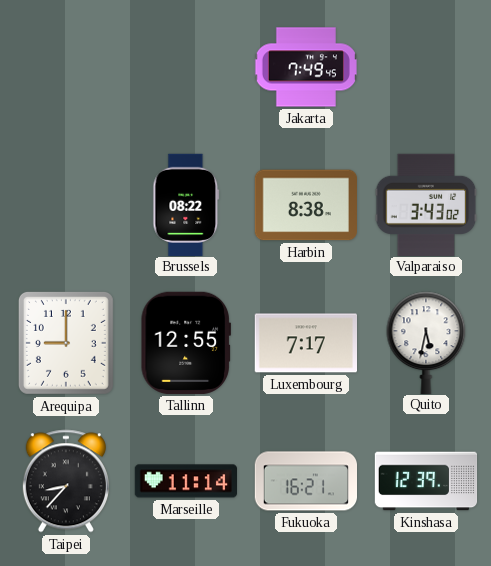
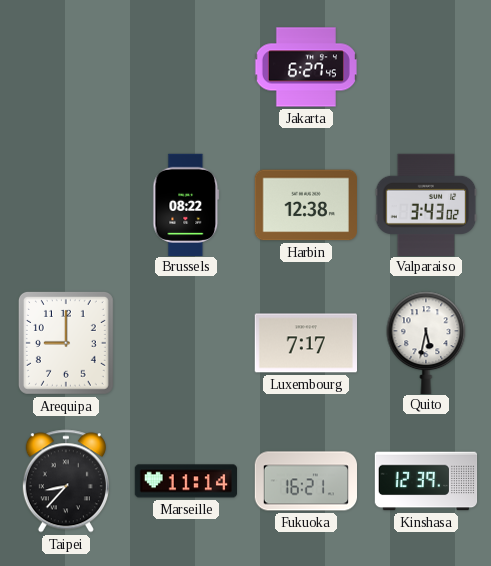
Jakarta: 7:49 -> 6:27
Harbin: 8:38 -> 12:38
Tallinn: 12:55 -> none
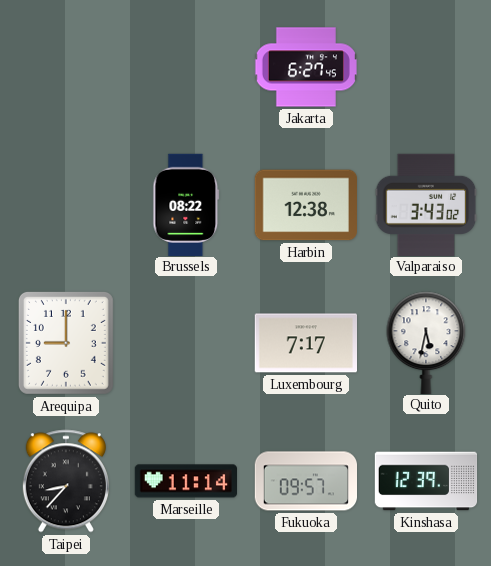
Fukuoka: 16:21 -> 09:57
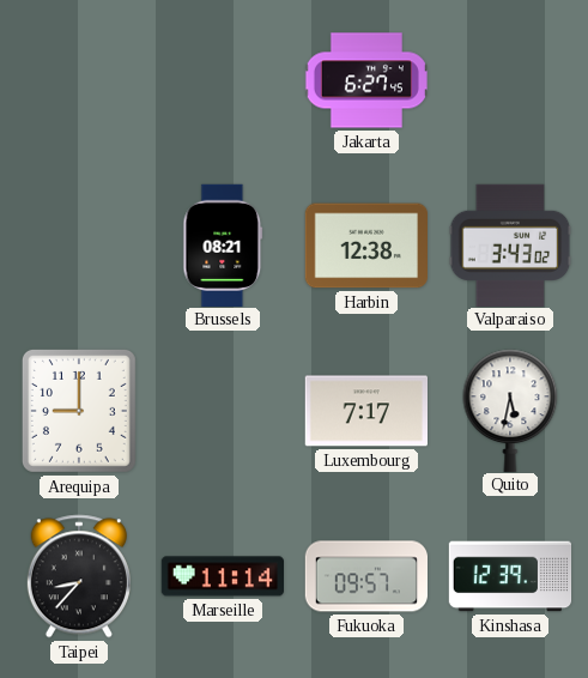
Brussels: 08:22 -> 08:21
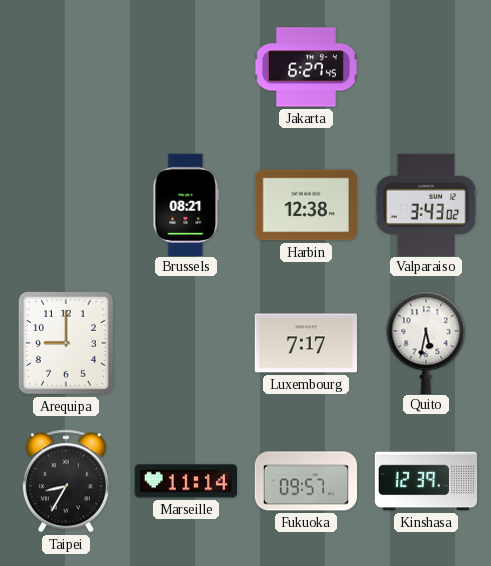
Taipei: 8:37 -> 8:35
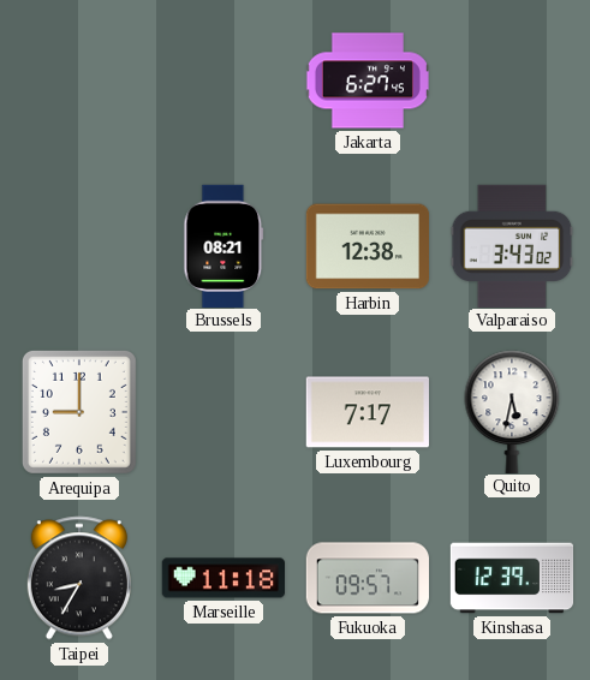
Marseille: 11:14 -> 11:18
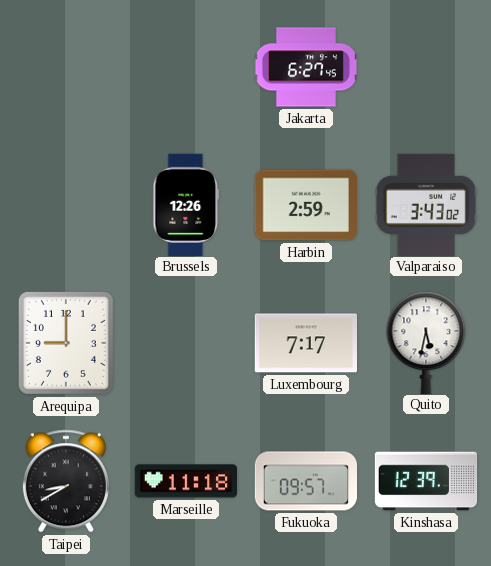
Brussels: 08:21 -> 12:26
Harbin: 12:38 -> 2:59
Taipei: 8:35 -> 8:40
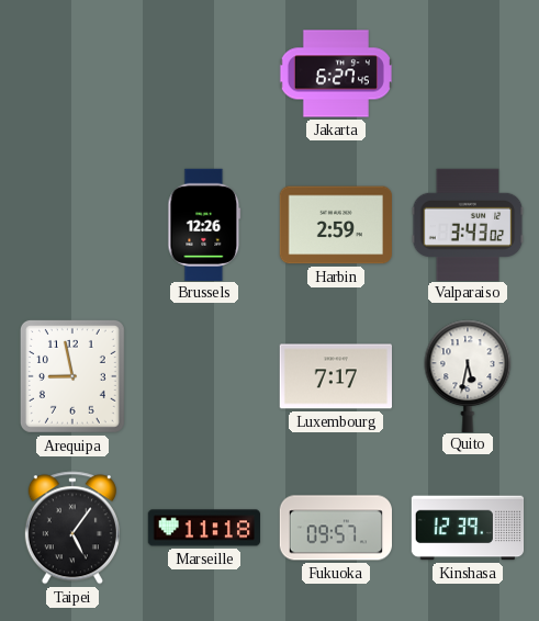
Arequipa: 9:00 -> 8:58
Taipei: 8:40 -> 5:06
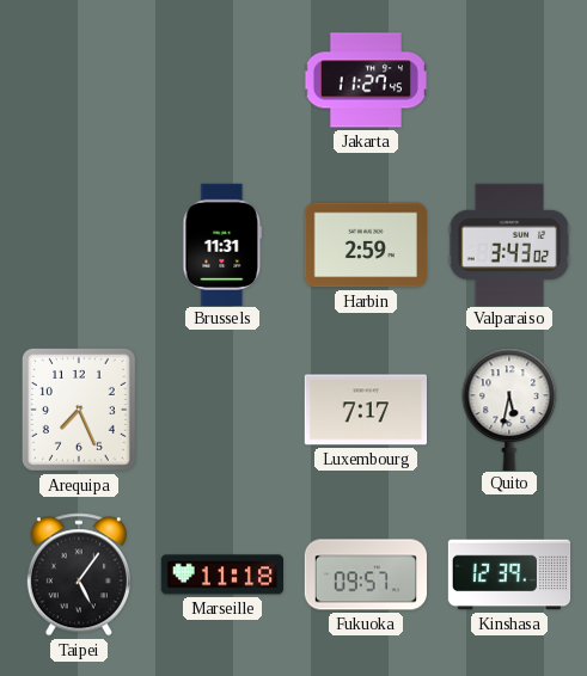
Jakarta: 6:27 -> 11:27
Brussels: 12:26 -> 11:31
Arequipa: 8:58 -> 7:26
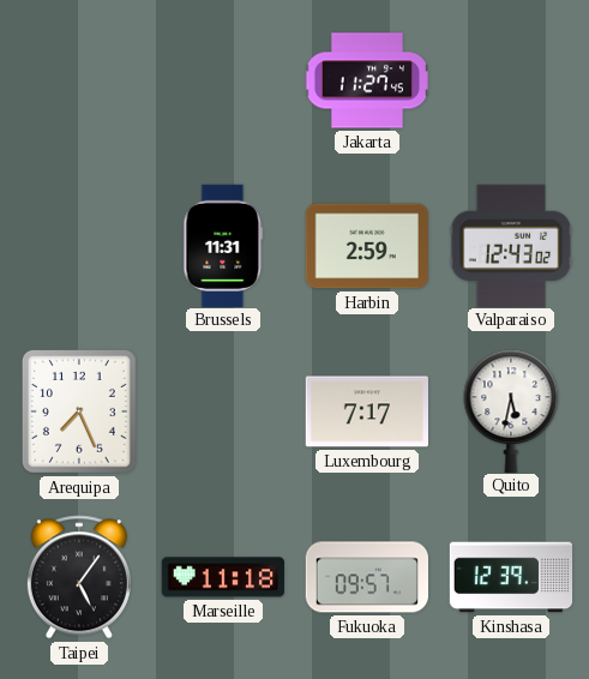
Valparaiso: 3:43 -> 12:43
